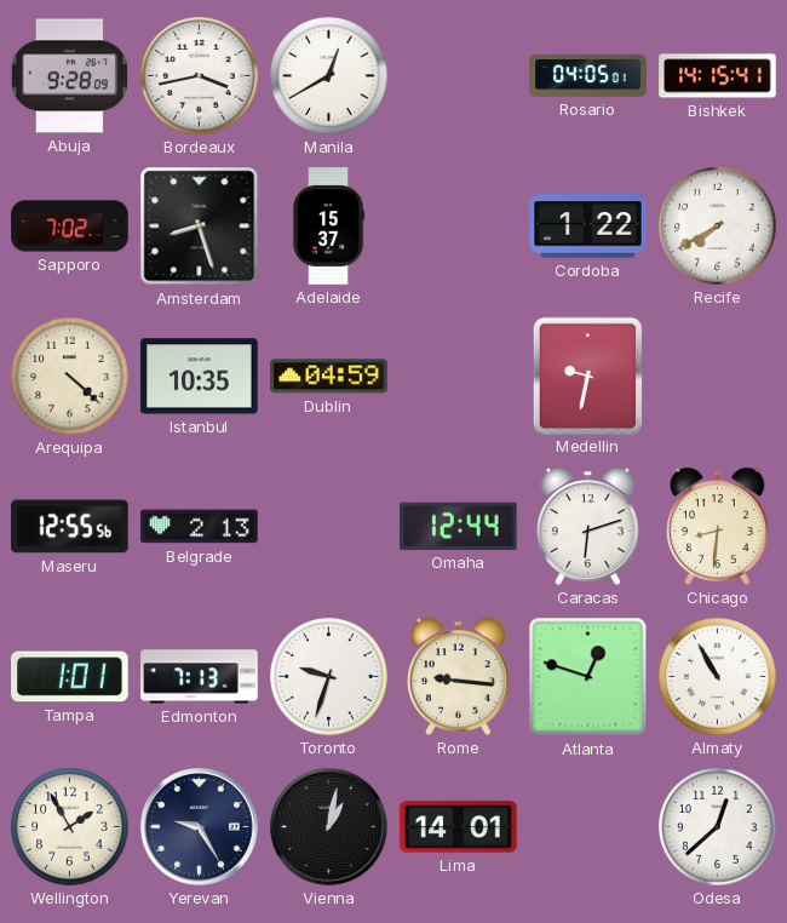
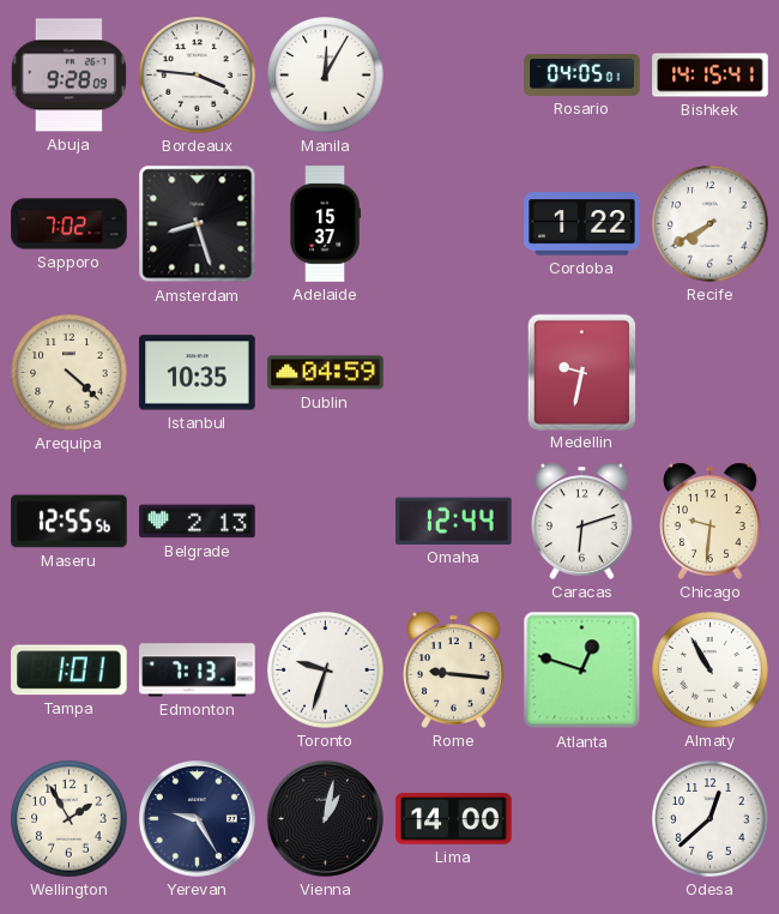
Bordeaux: 3:43 -> 3:46
Manila: 12:40 -> 12:05
Chicago: 8:31 -> 9:31
Lima: 14:01 -> 14:00
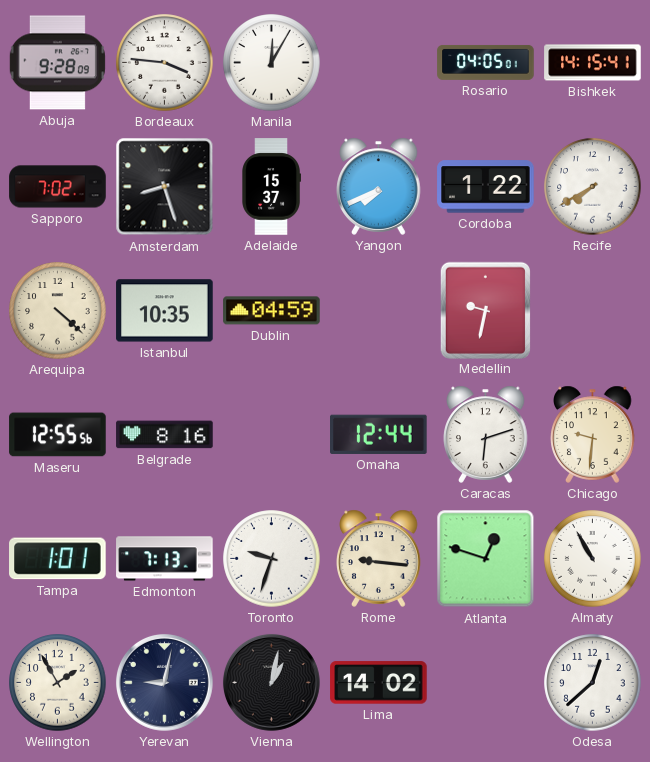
Yangon: none -> 7:41
Belgrade: 2:13 -> 8:16
Yerevan: 9:25 -> 9:02
Lima: 14:00 -> 14:02
